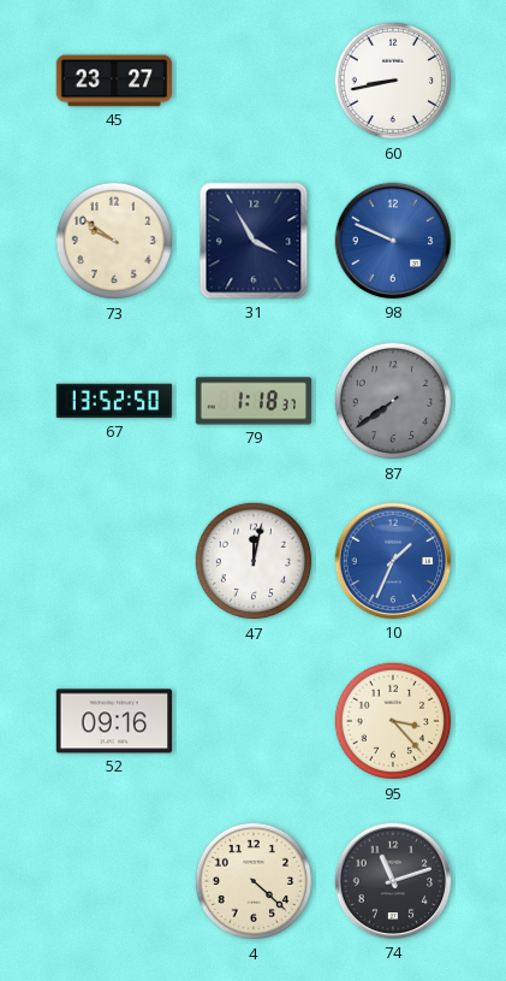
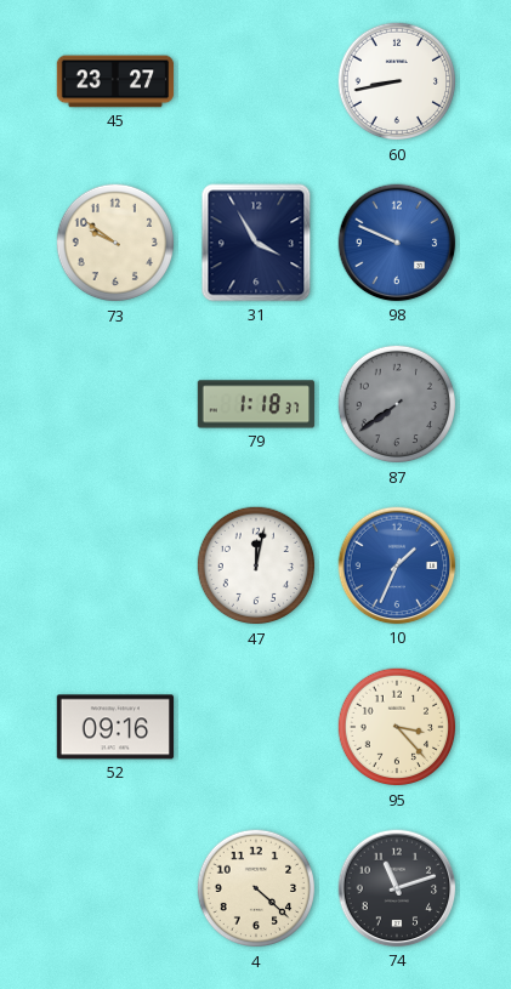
67: 13:52 -> none
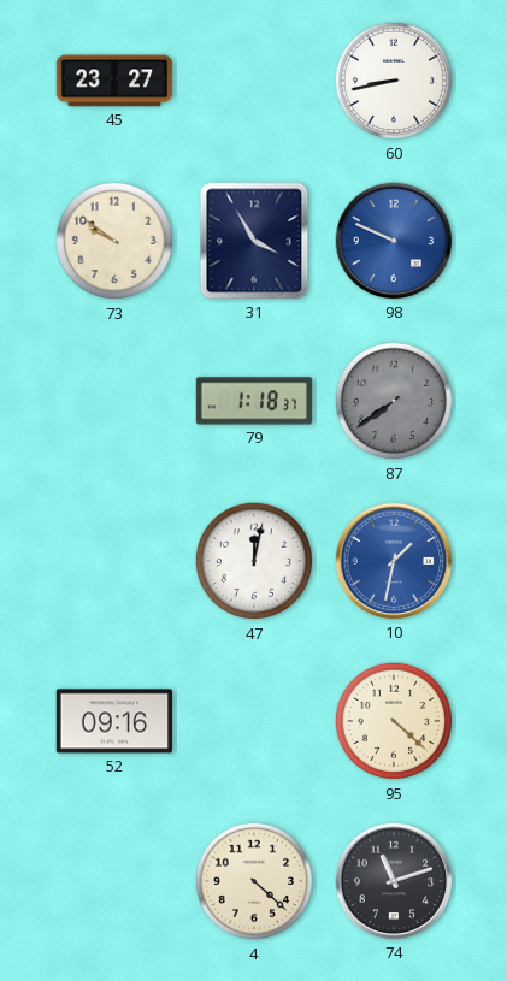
10: 1:34 -> 1:32
95: 3:23 -> 4:22
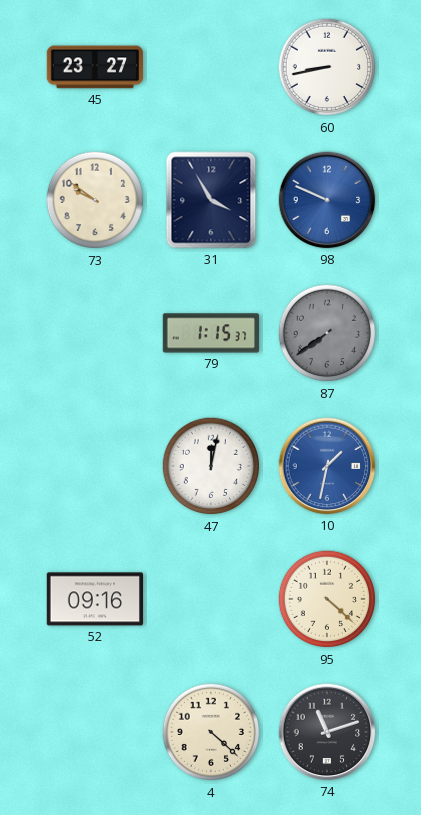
79: 1:18 -> 1:15
